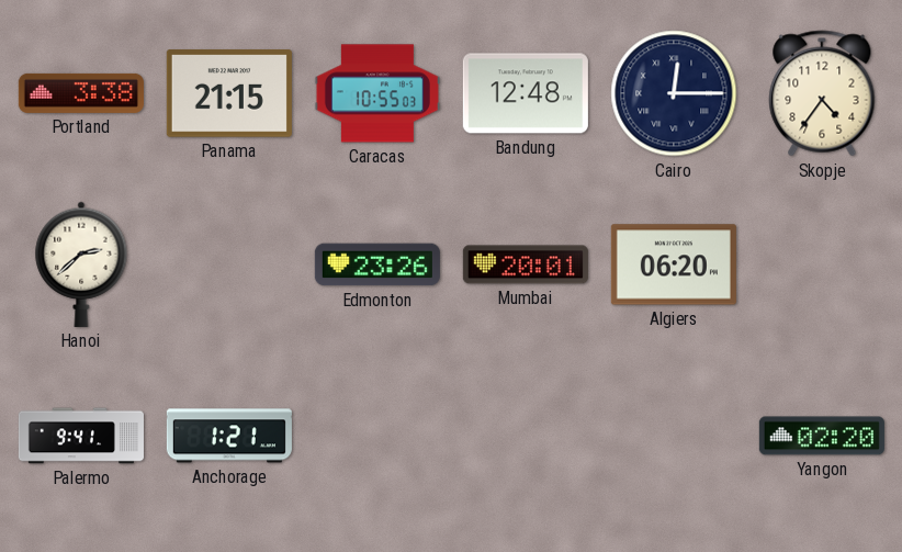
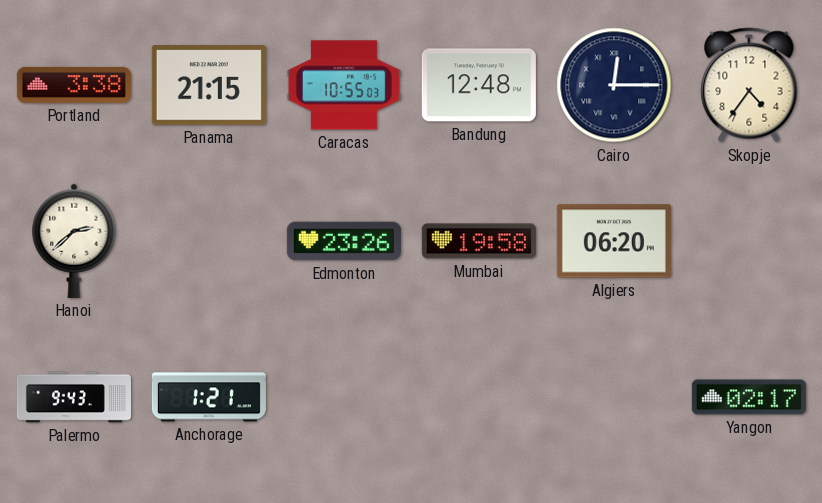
Mumbai: 20:01 -> 19:58
Palermo: 9:41 -> 9:43
Yangon: 02:20 -> 02:17
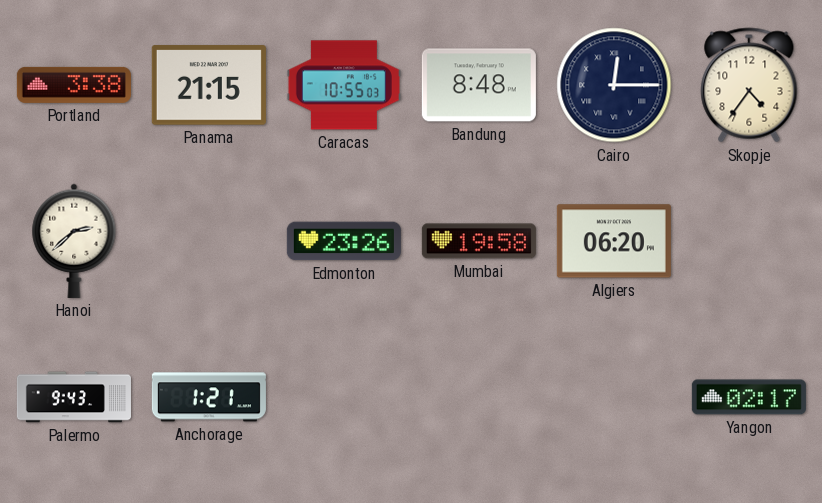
Bandung: 12:48 -> 8:48
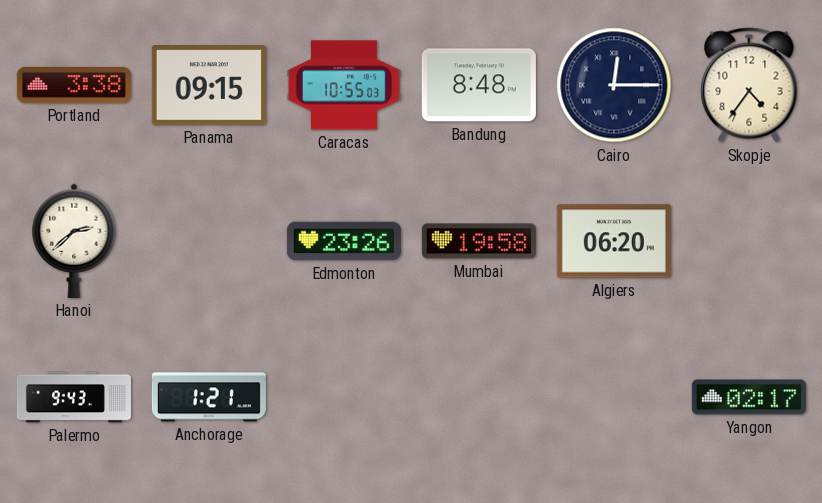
Panama: 21:15 -> 09:15
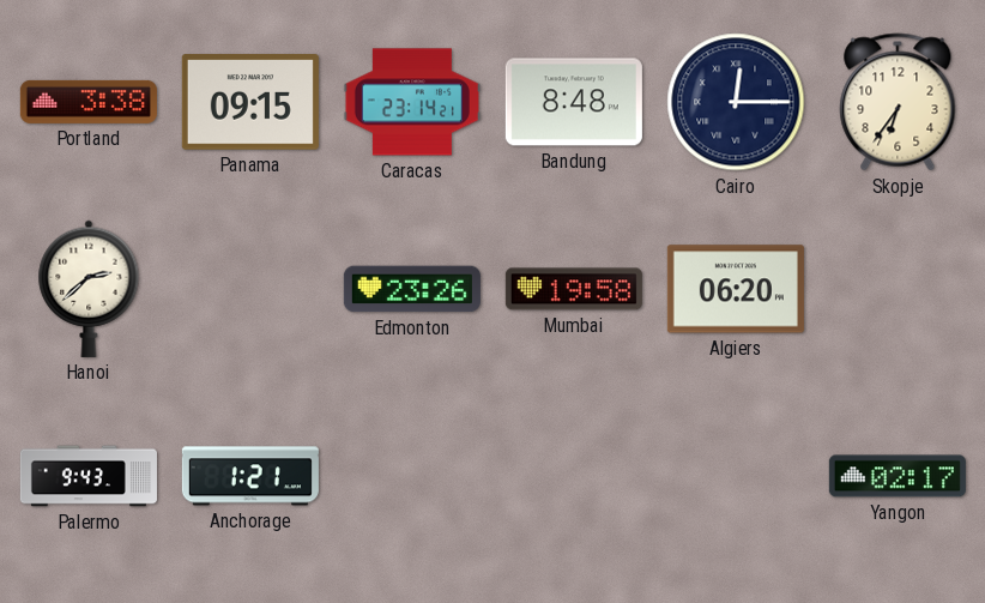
Caracas: 10:55 -> 23:14
Skopje: 4:36 -> 6:36
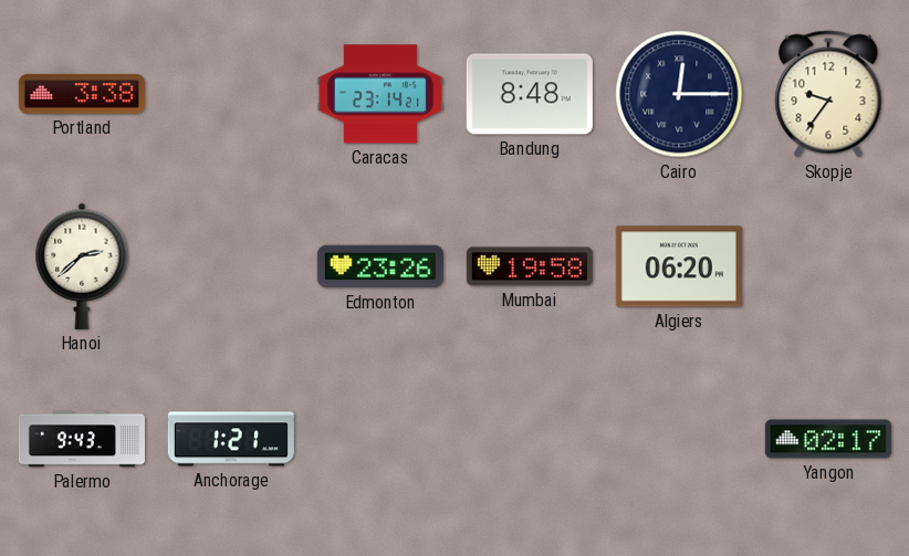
Panama: 09:15 -> none
Skopje: 6:36 -> 9:36
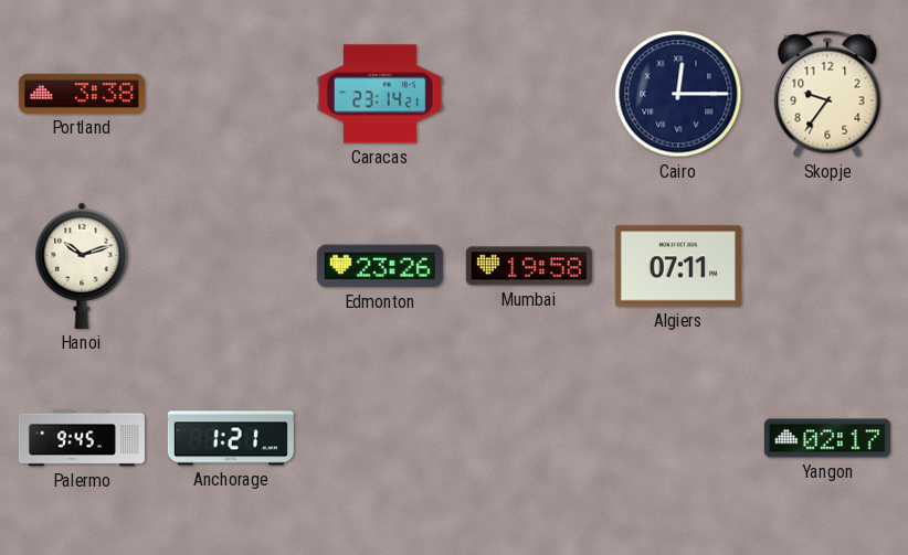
Bandung: 8:48 -> none
Hanoi: 2:38 -> 10:12
Algiers: 06:20 -> 07:11
Palermo: 9:43 -> 9:45
